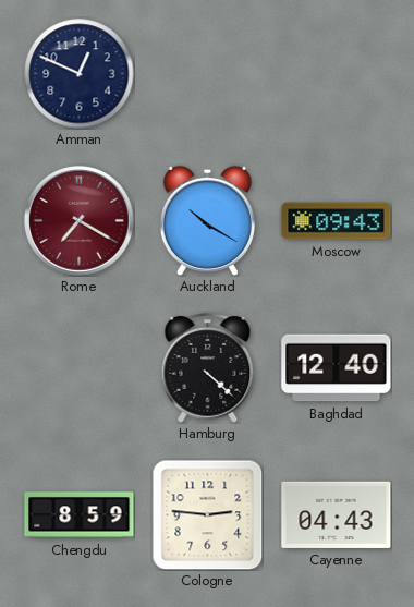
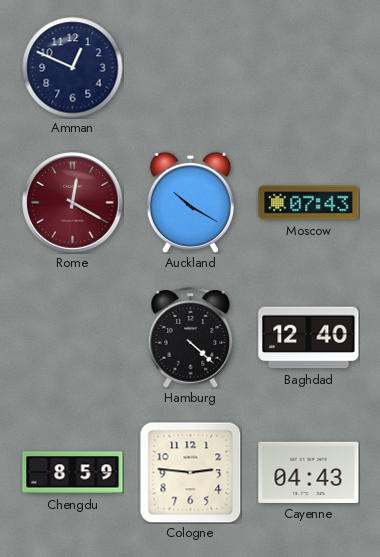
Rome: 7:20 -> 12:20
Moscow: 09:43 -> 07:43
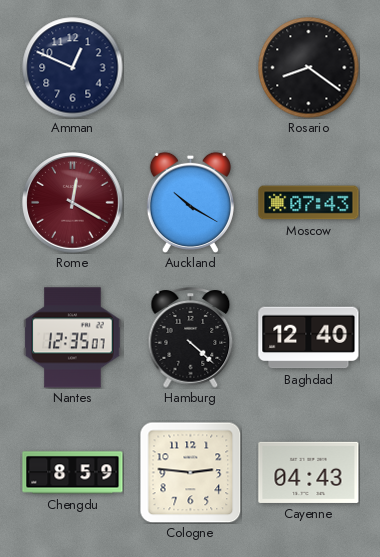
Rosario: none -> 8:21
Nantes: none -> 12:35
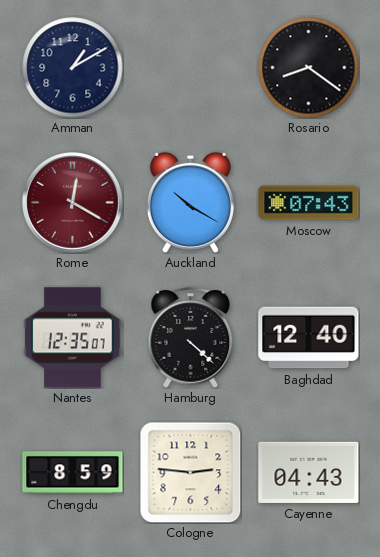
Amman: 12:49 -> 1:10
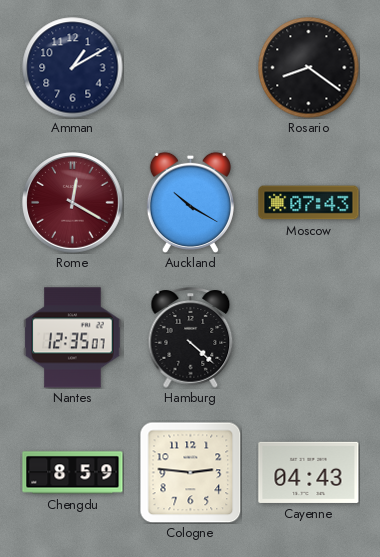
Baghdad: 12:40 -> none
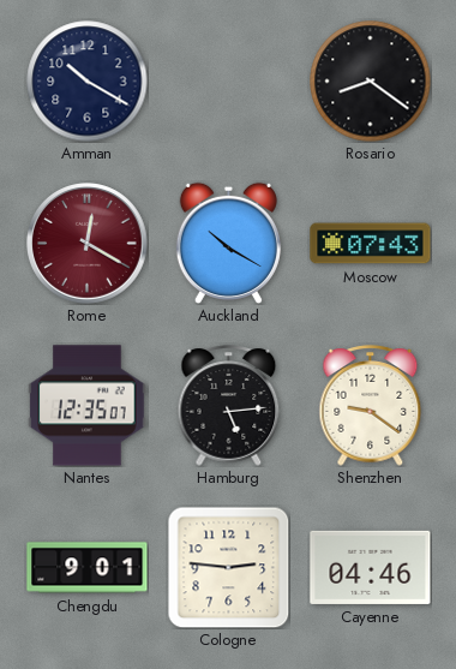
Amman: 1:10 -> 10:20
Hamburg: 4:22 -> 5:14
Shenzhen: none -> 9:21
Chengdu: 8:59 -> 9:01
Cayenne: 04:43 -> 04:46
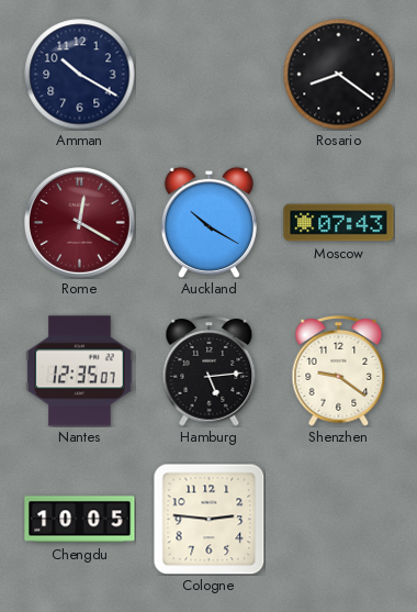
Chengdu: 9:01 -> 10:05
Cayenne: 04:46 -> none
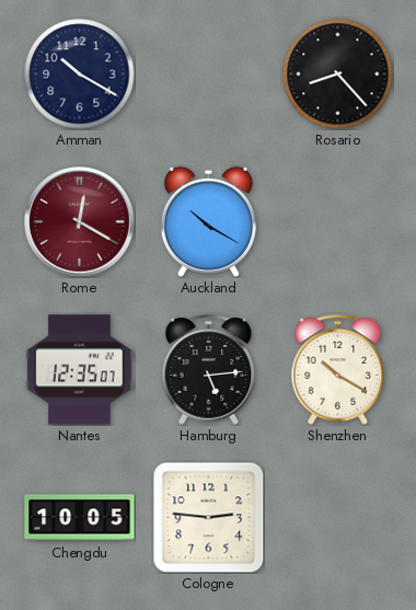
Rosario: 8:21 -> 8:23
Moscow: 07:43 -> none
Shenzhen: 9:21 -> 10:20
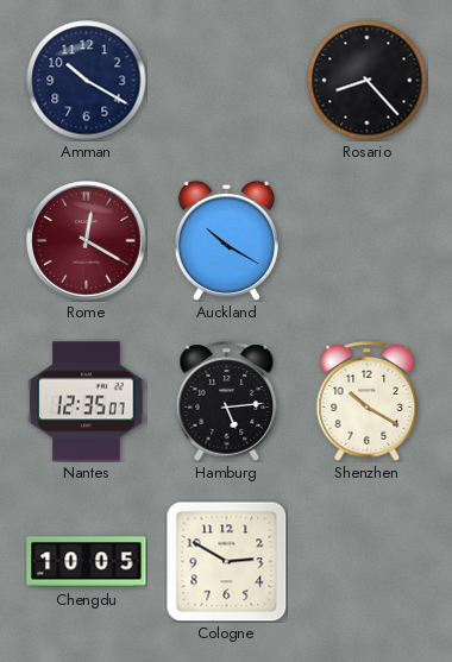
Cologne: 2:46 -> 2:50
